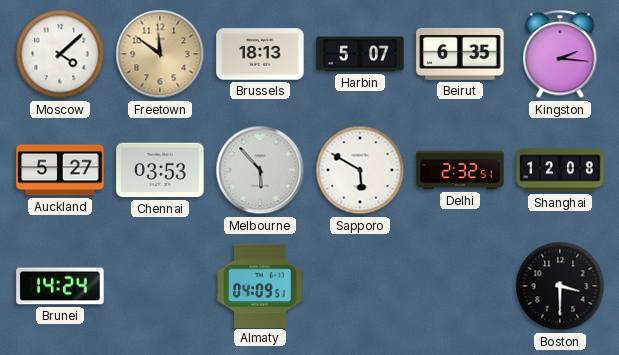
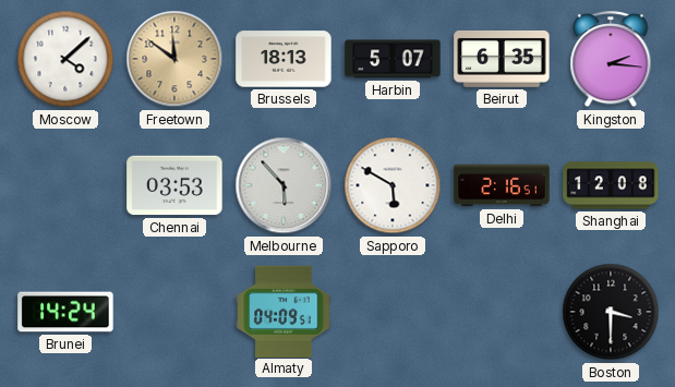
Auckland: 5:27 -> none
Delhi: 2:32 -> 2:16
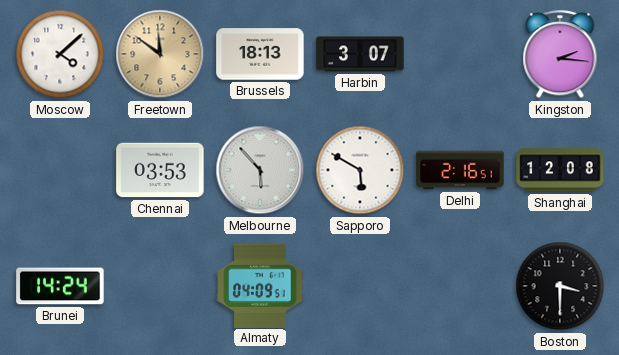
Harbin: 5:07 -> 3:07
Beirut: 6:35 -> none
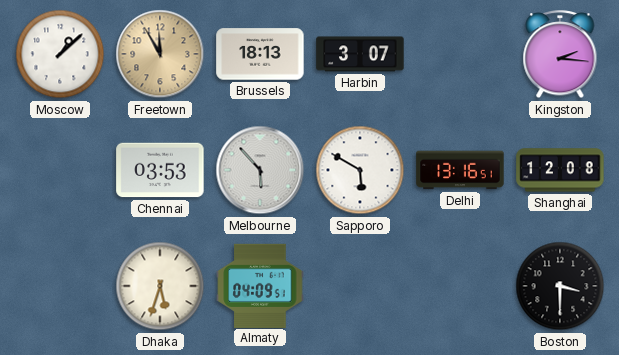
Moscow: 4:08 -> 1:08
Freetown: 11:51 -> 11:55
Delhi: 2:16 -> 13:16
Brunei: 14:24 -> none
Dhaka: none -> 5:33
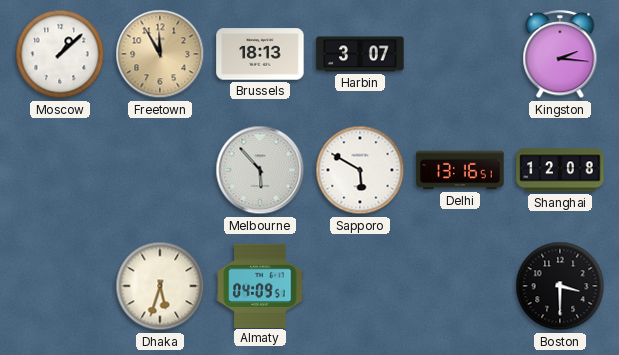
Chennai: 03:53 -> none
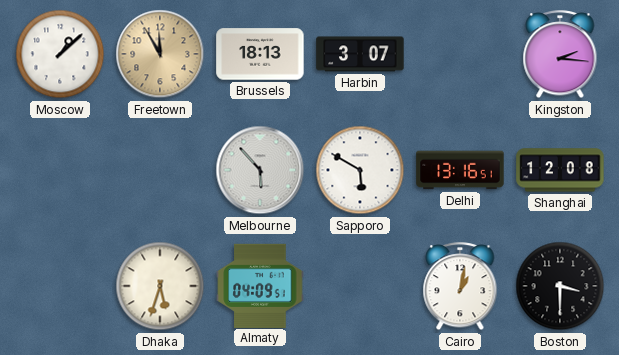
Cairo: none -> 1:02
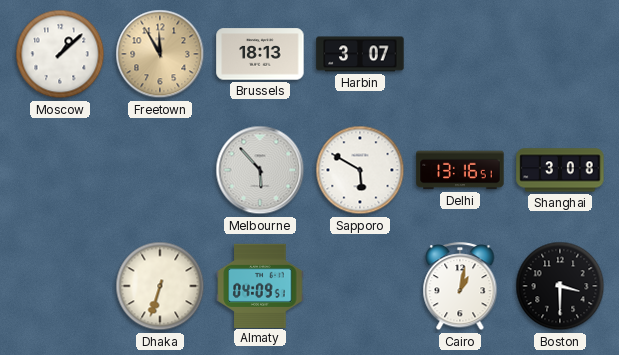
Kingston: 2:16 -> none
Shanghai: 12:08 -> 3:08
Dhaka: 5:33 -> 6:33
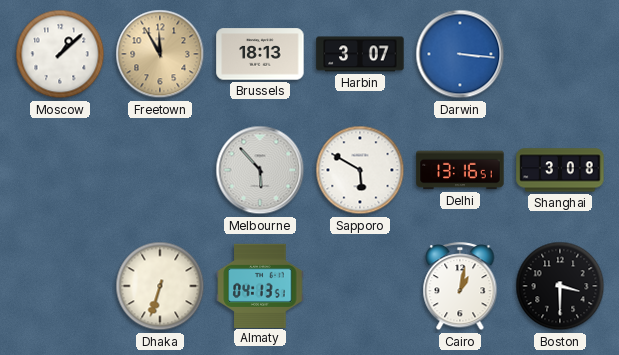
Darwin: none -> 3:16
Almaty: 04:09 -> 04:13
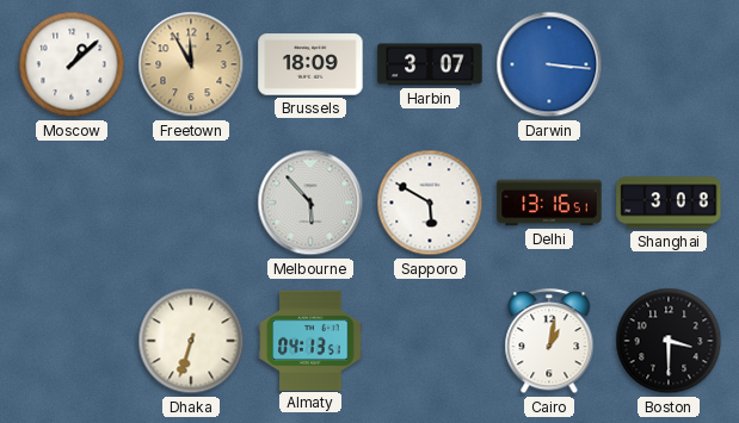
Brussels: 18:13 -> 18:09
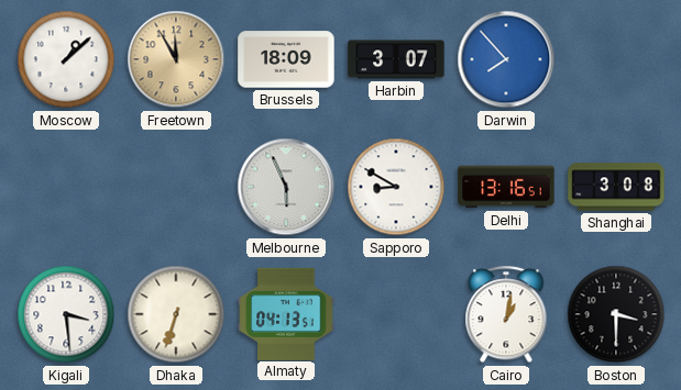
Darwin: 3:16 -> 7:53
Melbourne: 5:53 -> 5:56
Sapporo: 5:50 -> 8:50
Kigali: none -> 3:29
